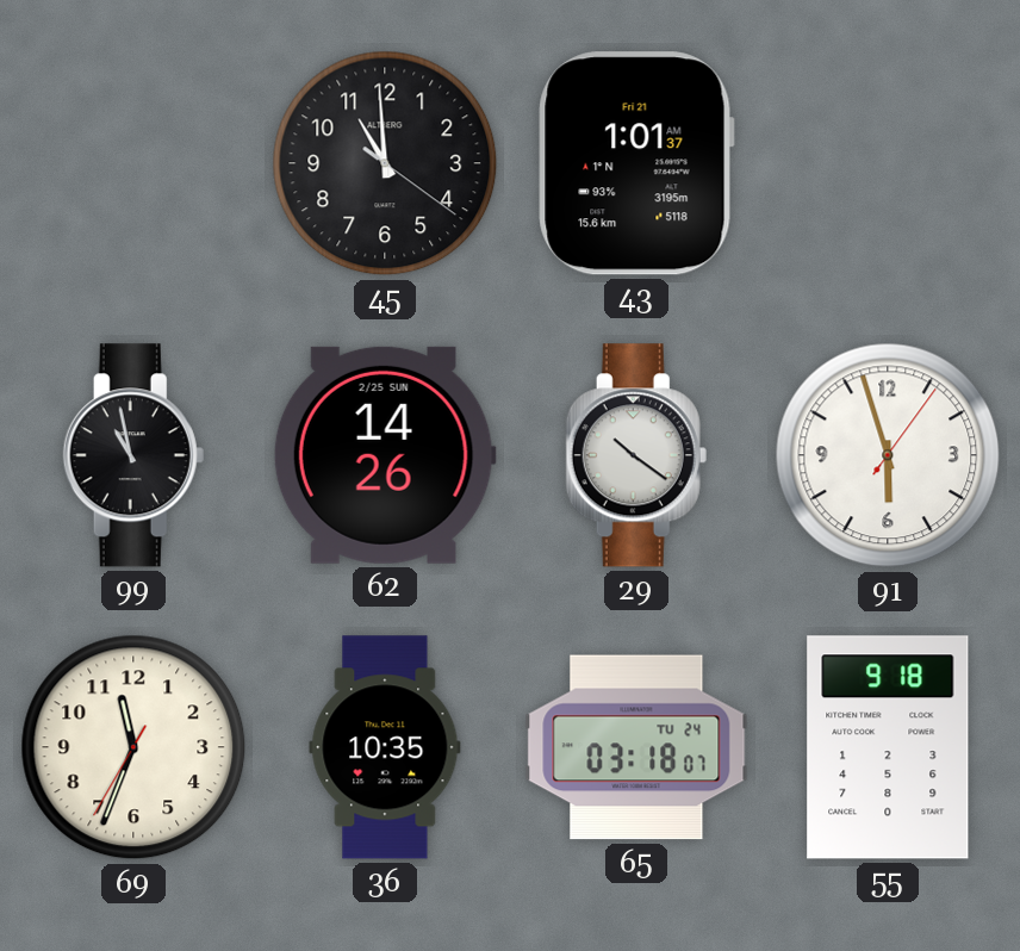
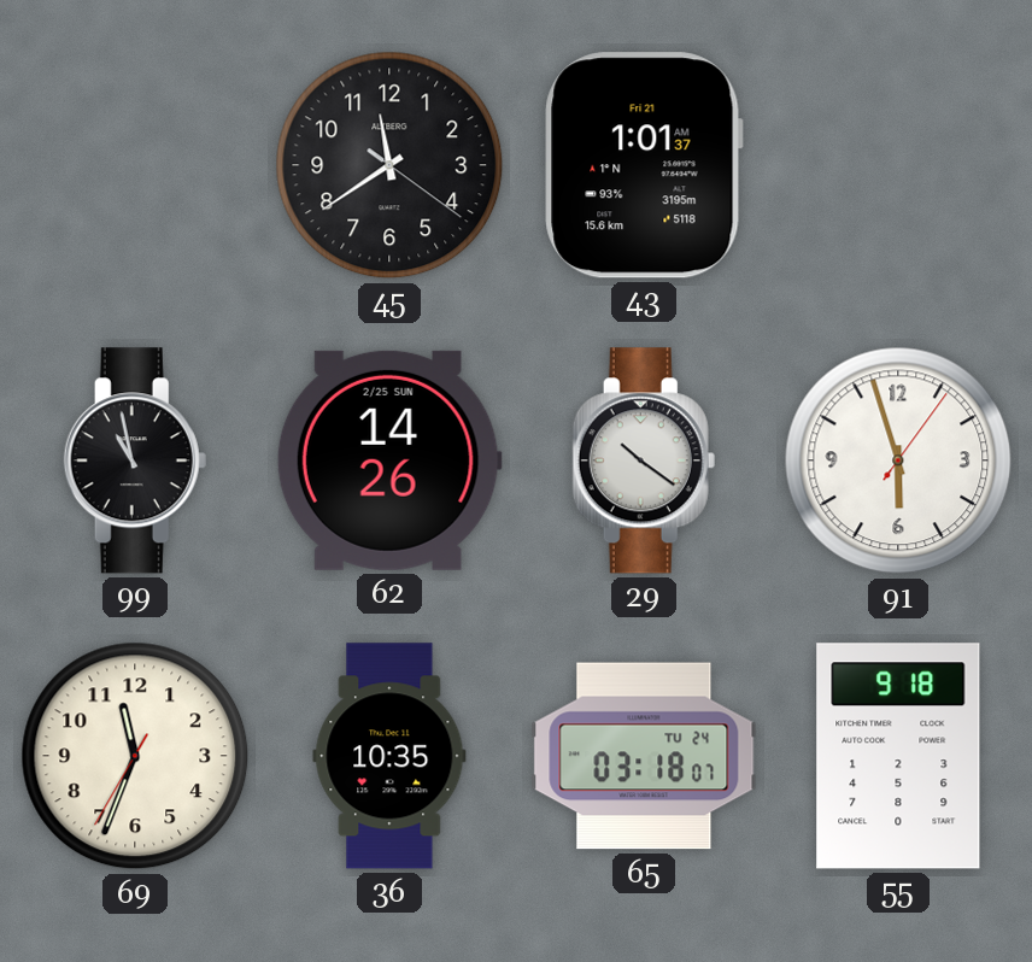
45: 10:59 -> 11:39
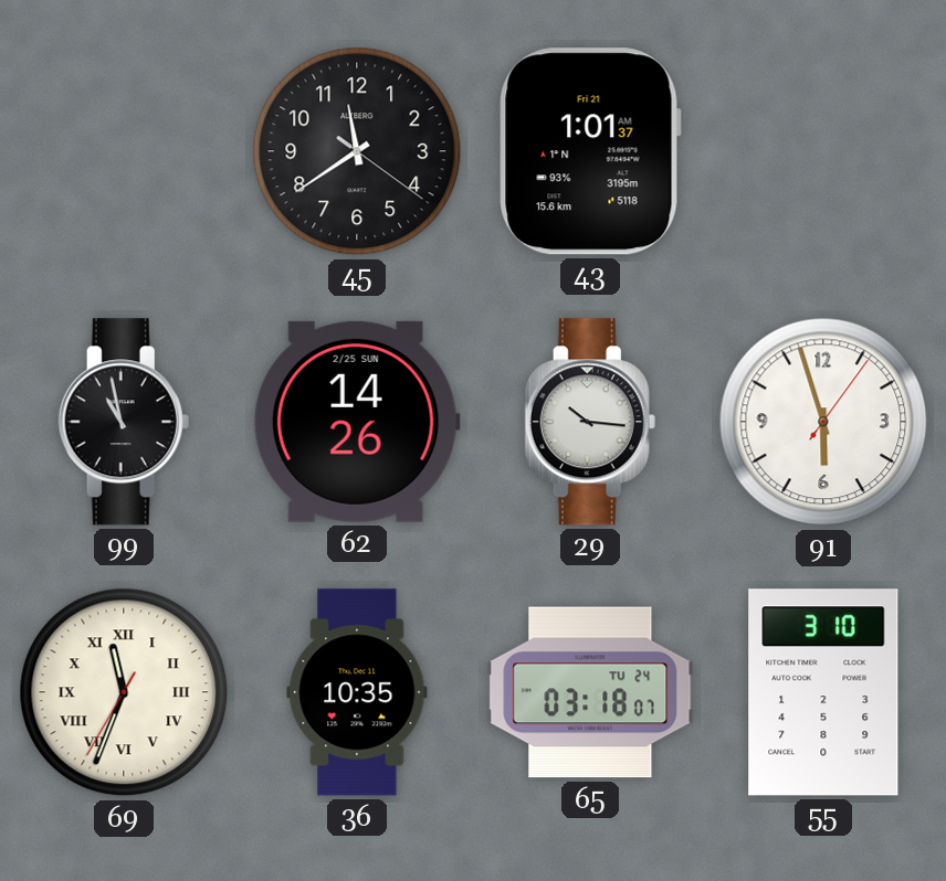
29: 10:21 -> 10:16
69 numerals: Arabic -> Roman
55: 9:18 -> 3:10
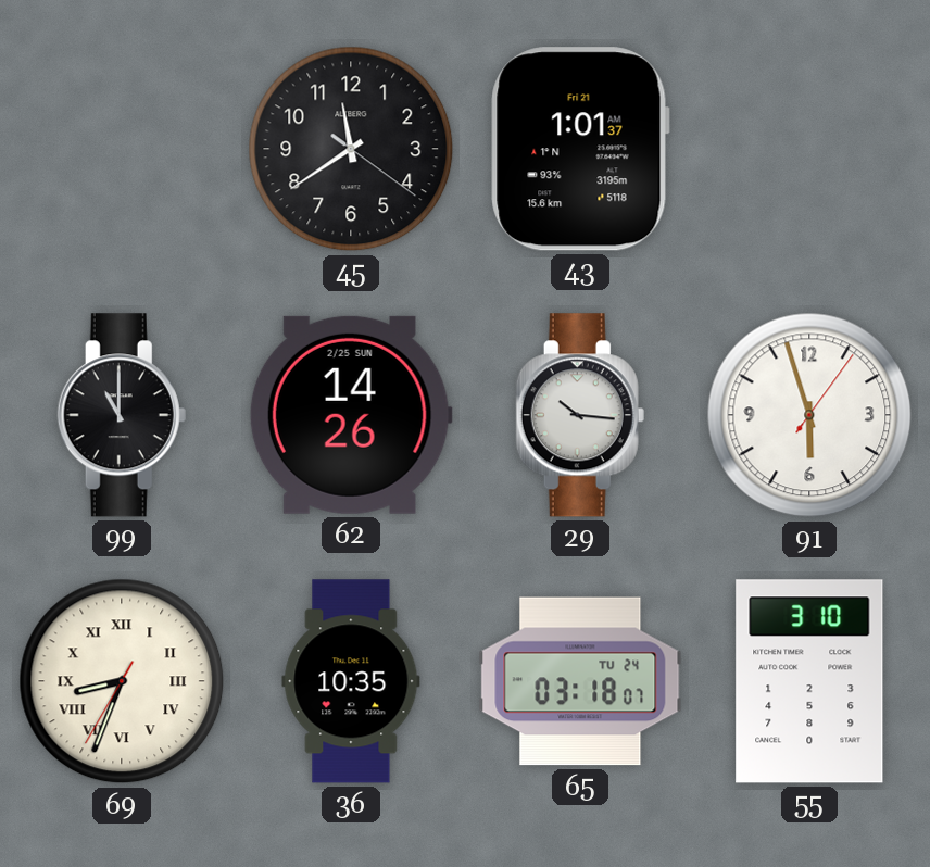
99: 10:58 -> 11:00
69: 11:33 -> 8:33
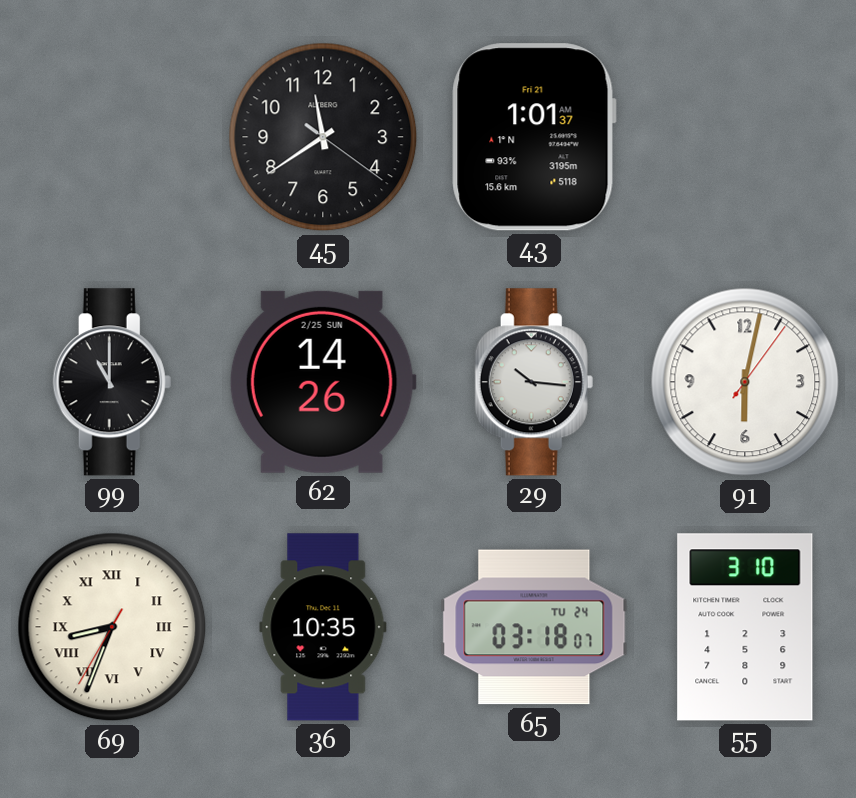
91: 5:57 -> 6:02
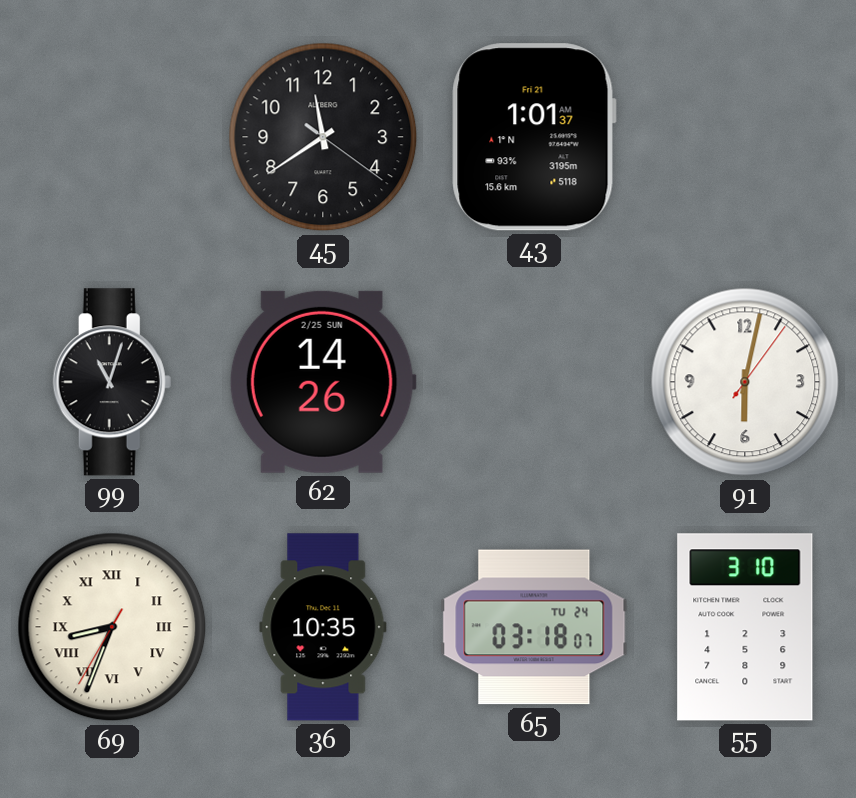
99: 11:00 -> 11:03
29: 10:16 -> none
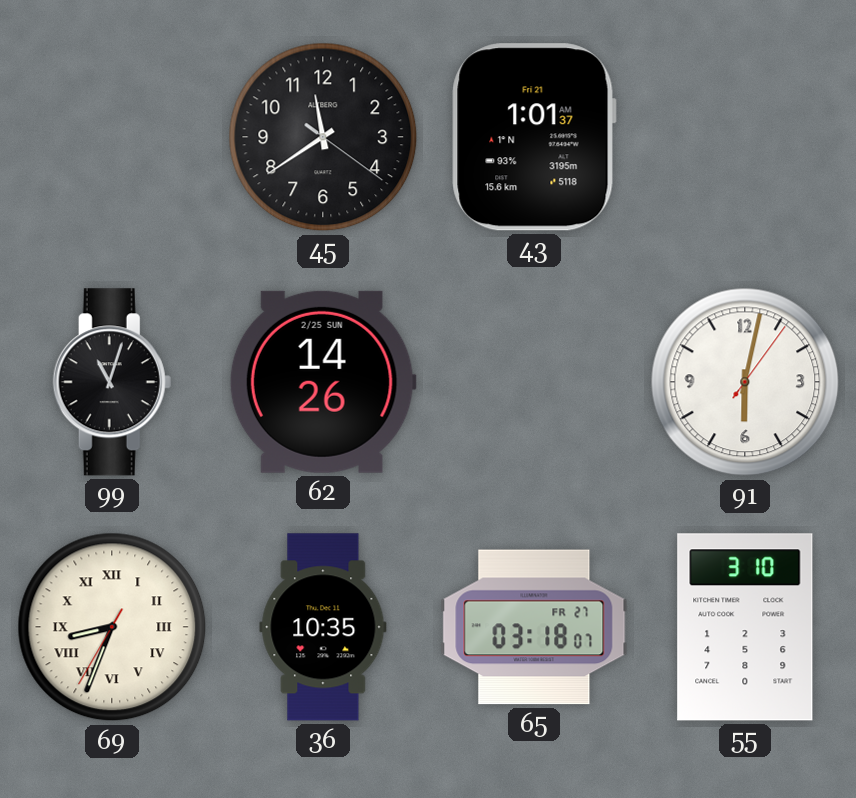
65 date: TU 24 -> FR 27
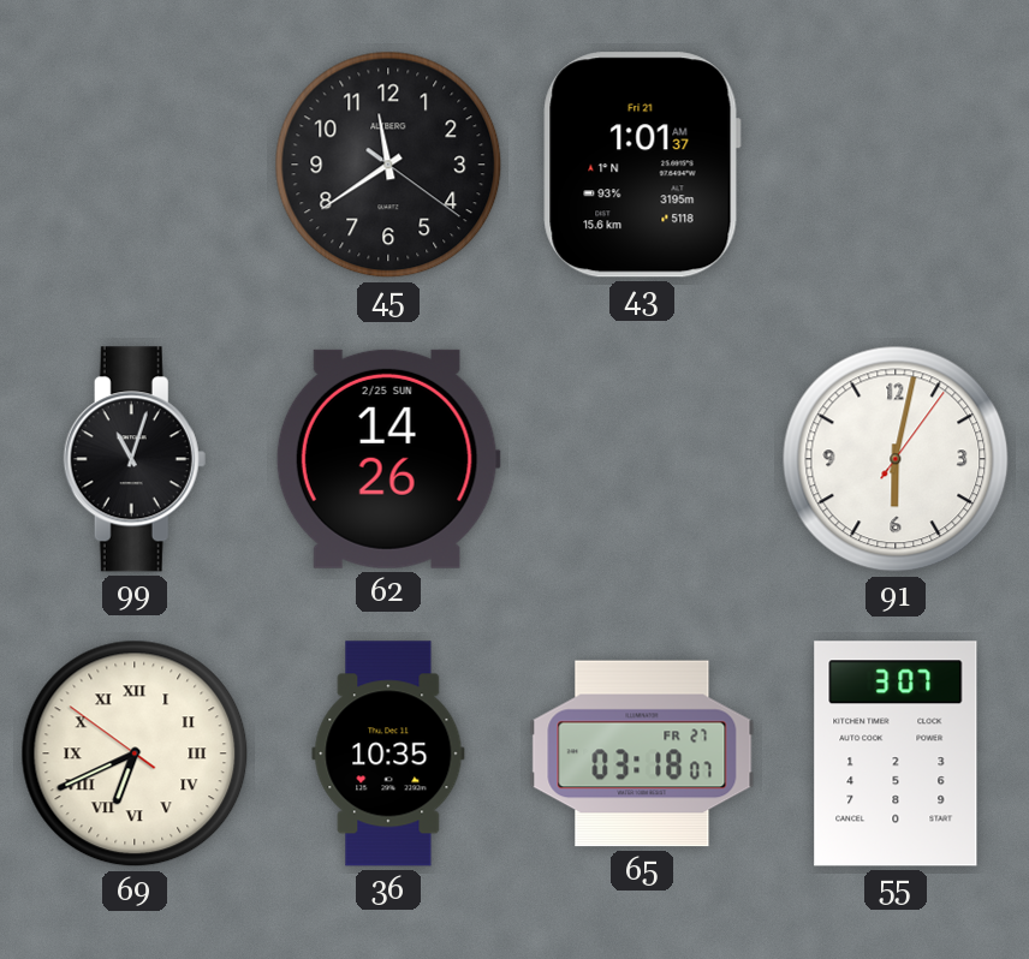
69: 8:33 -> 6:40
55: 3:10 -> 3:07
